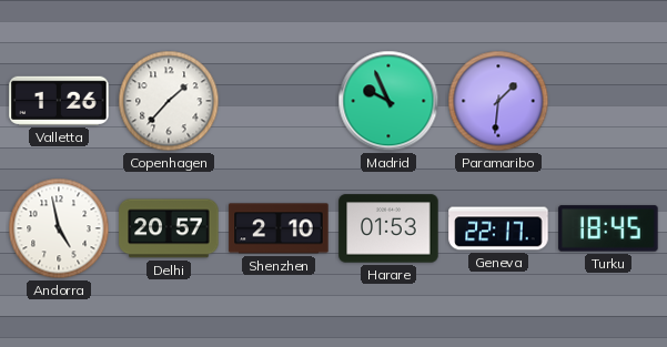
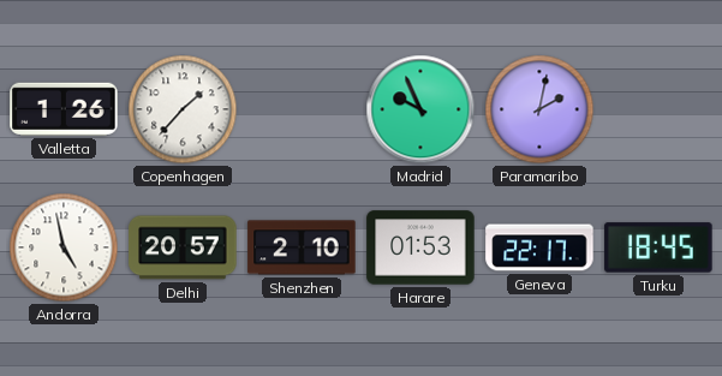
Paramaribo: 1:31 -> 2:02
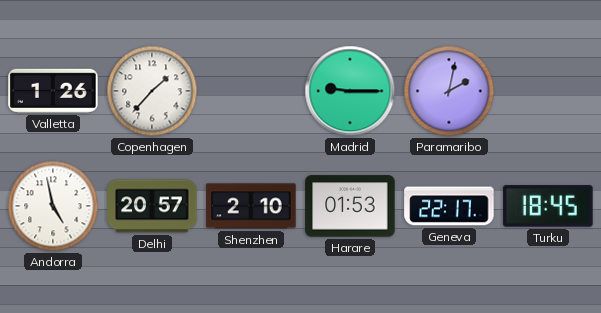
Madrid: 9:56 -> 9:15
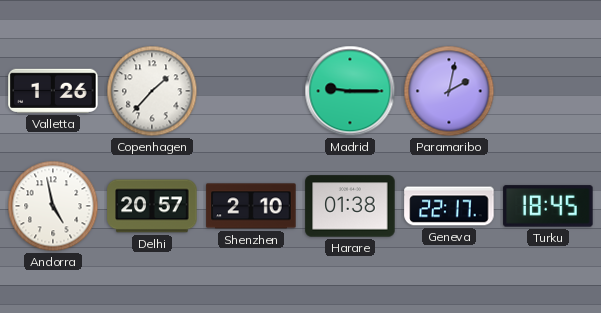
Harare: 01:53 -> 01:38
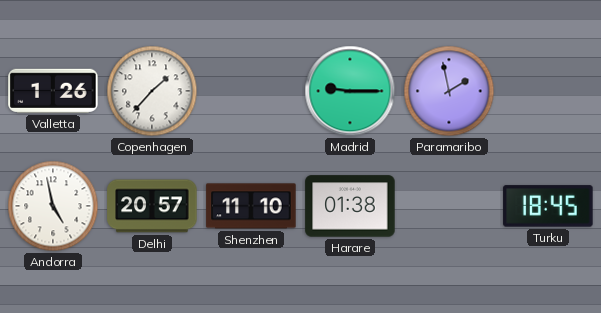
Paramaribo: 2:02 -> 1:58
Shenzhen: 2:10 -> 11:10
Geneva: 22:17 -> none
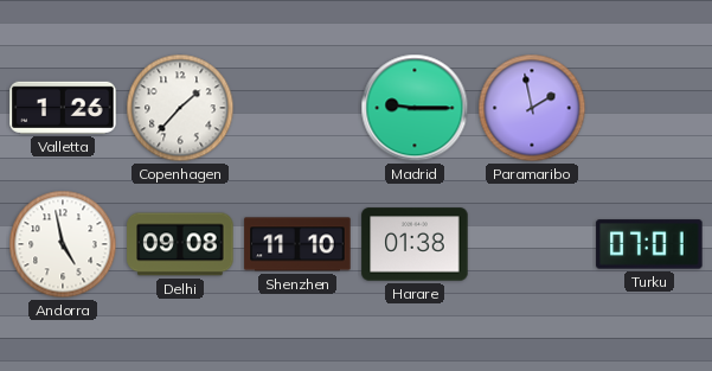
Delhi: 20:57 -> 09:08
Turku: 18:45 -> 07:01
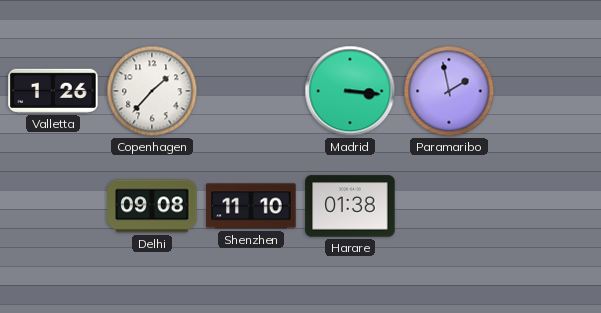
Madrid: 9:15 -> 3:16
Andorra: 4:58 -> none
Turku: 07:01 -> none
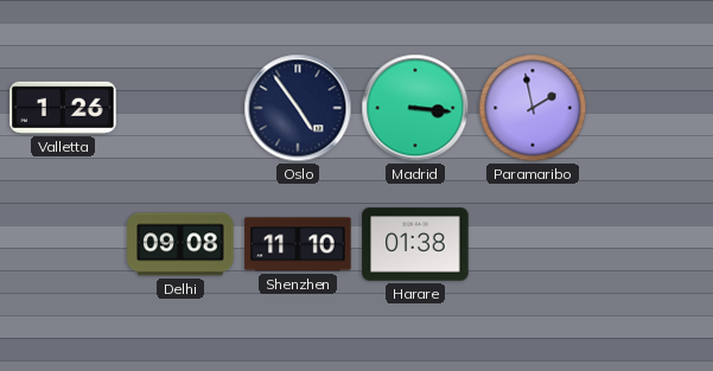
Copenhagen: 1:37 -> none
Oslo: none -> 4:54
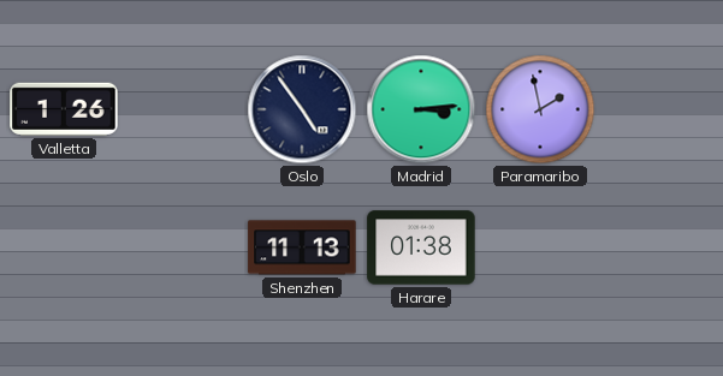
Madrid: 3:16 -> 3:14
Delhi: 09:08 -> none
Shenzhen: 11:10 -> 11:13
